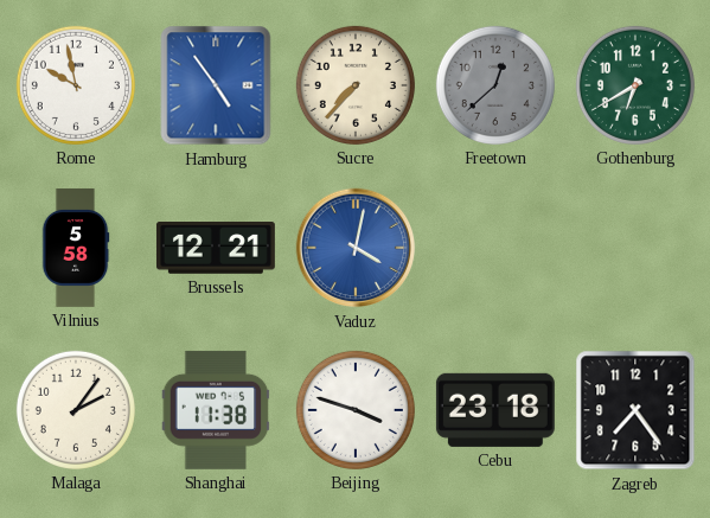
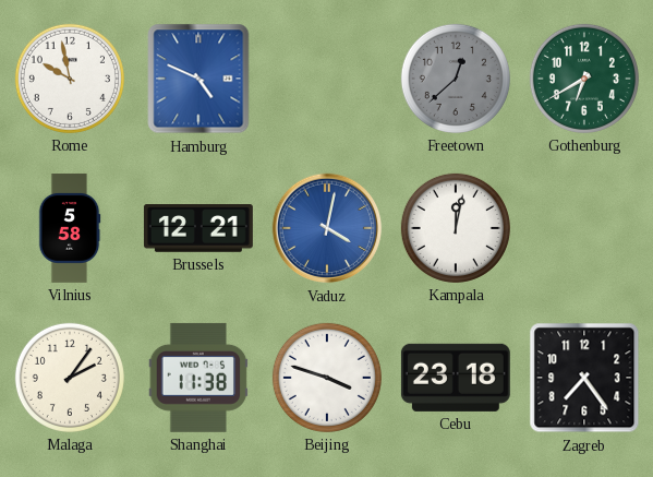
Hamburg: 4:54 -> 4:49
Sucre: 7:37 -> none
Kampala: none -> 12:02
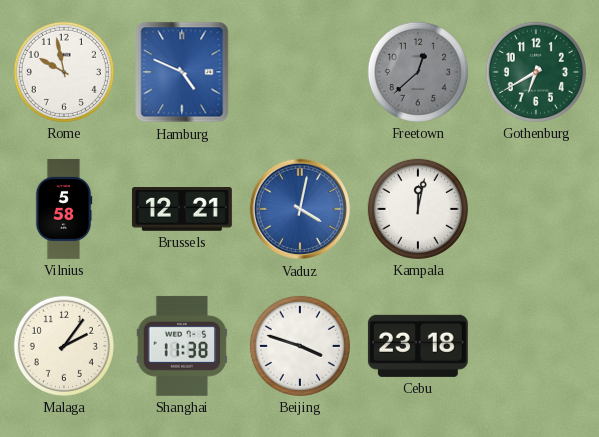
Zagreb: 7:24 -> none
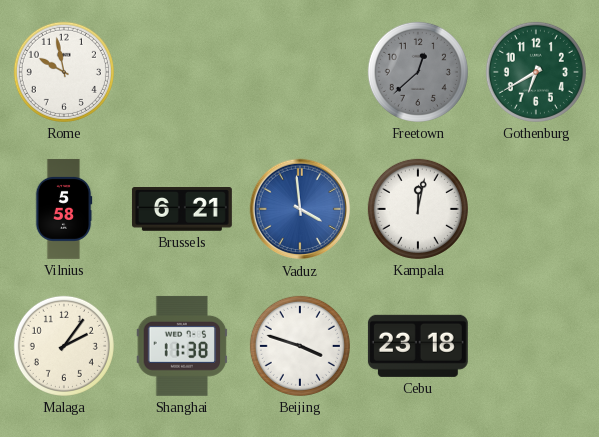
Hamburg: 4:49 -> none
Brussels: 12:21 -> 6:21
Vaduz: 4:02 -> 3:59
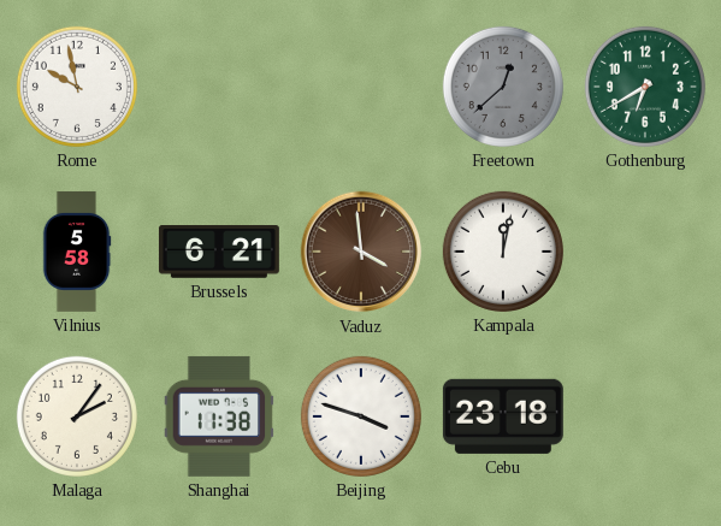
Vaduz dial: blue -> brown
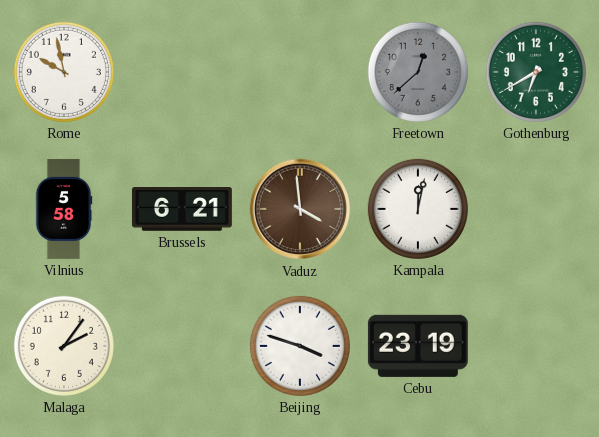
Shanghai: 11:38 -> none
Cebu: 23:18 -> 23:19
